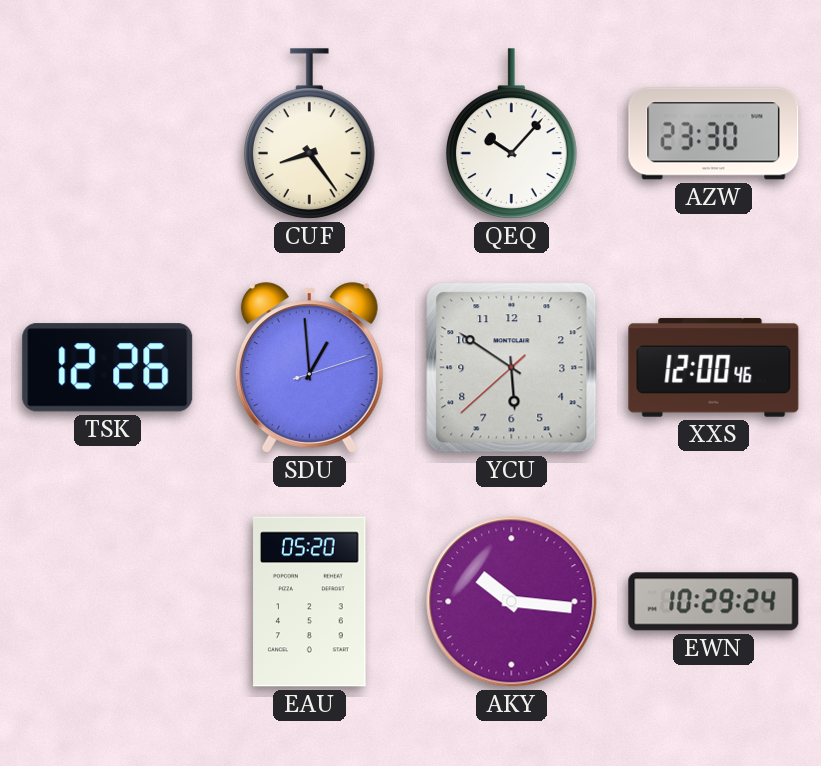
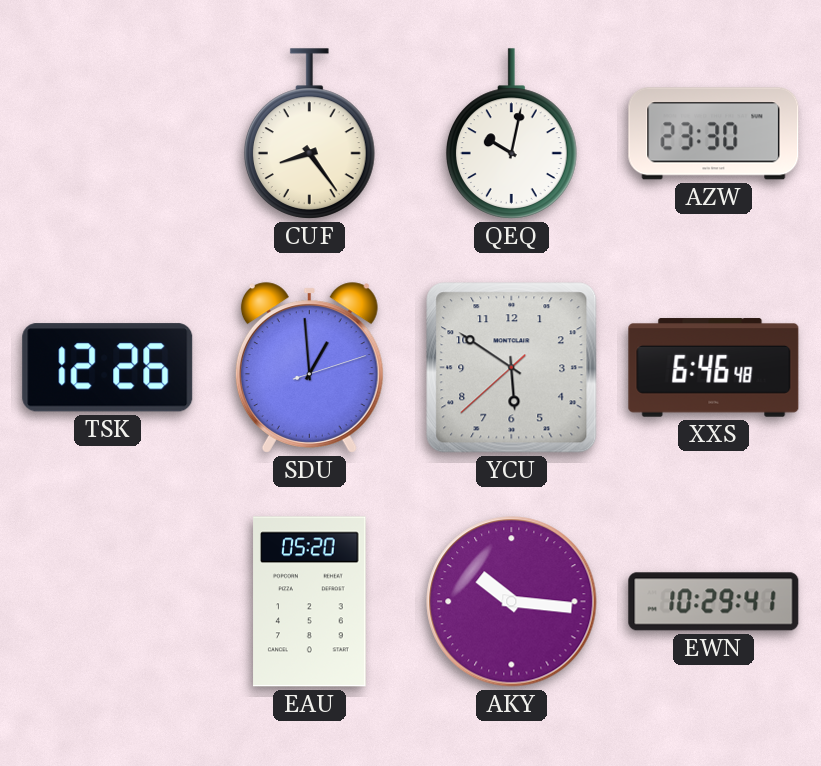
QEQ: 10:07 -> 10:02
XXS: 12:00 -> 6:46
EWN: 10:29:24 -> 10:29:41
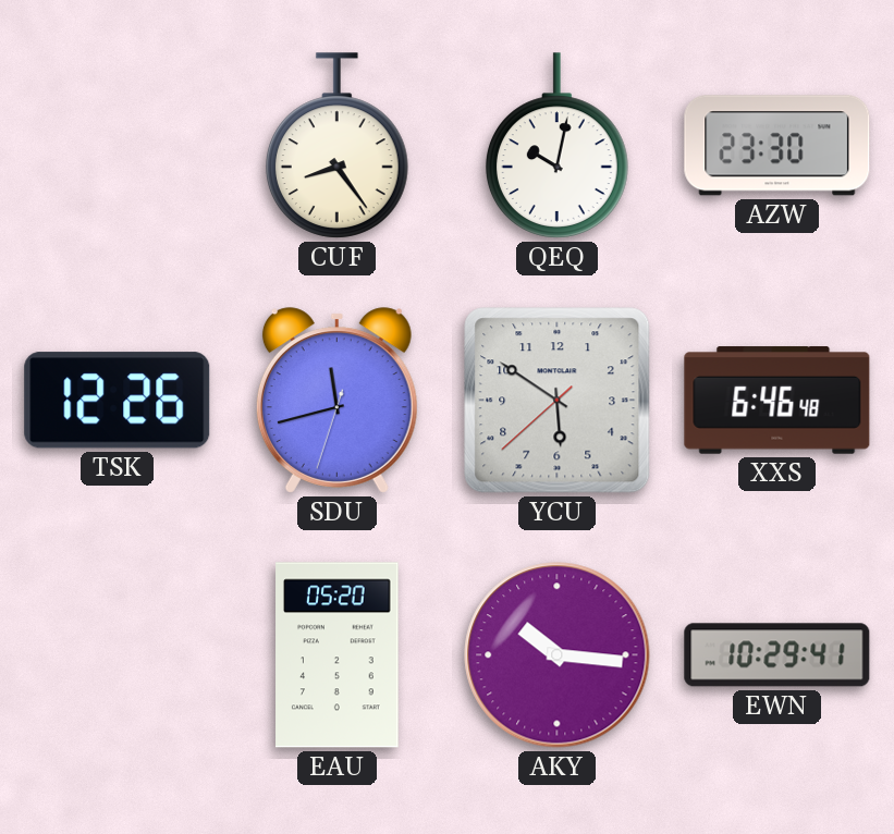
SDU: 12:59 -> 11:42
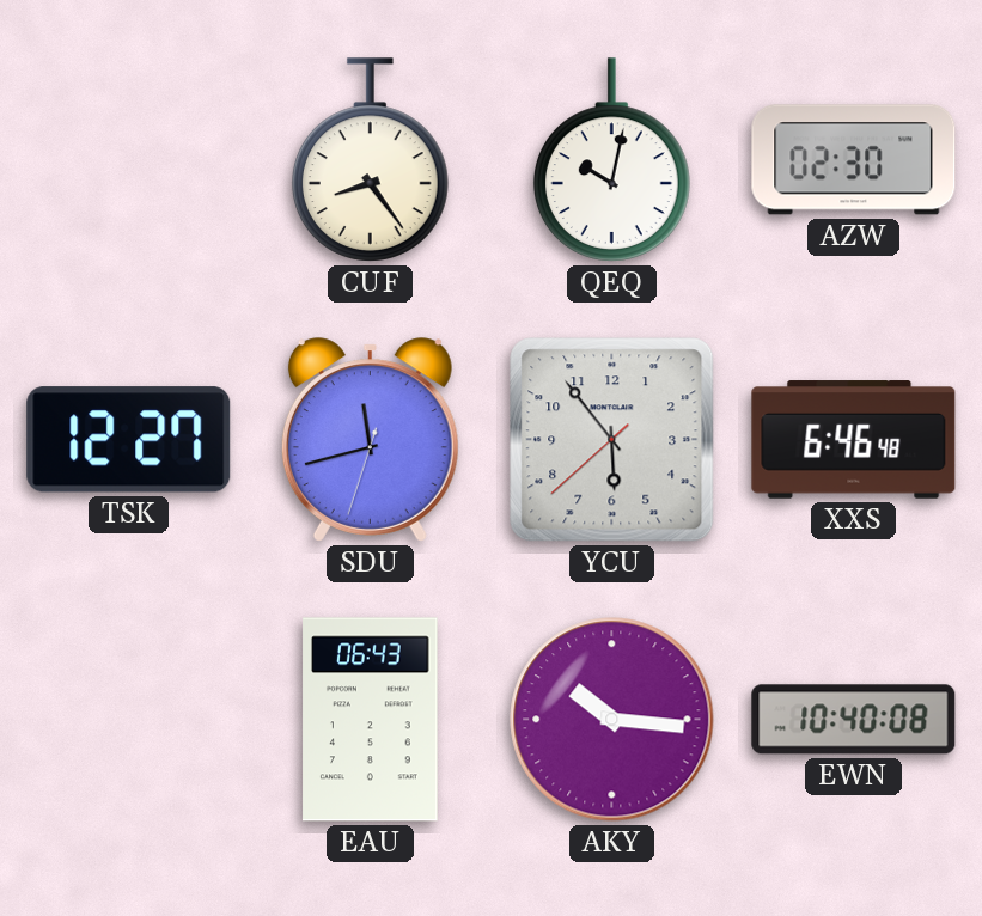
AZW: 23:30 -> 02:30
TSK: 12:26 -> 12:27
YCU: 5:50 -> 5:53
EAU: 05:20 -> 06:43
EWN: 10:29 -> 10:40
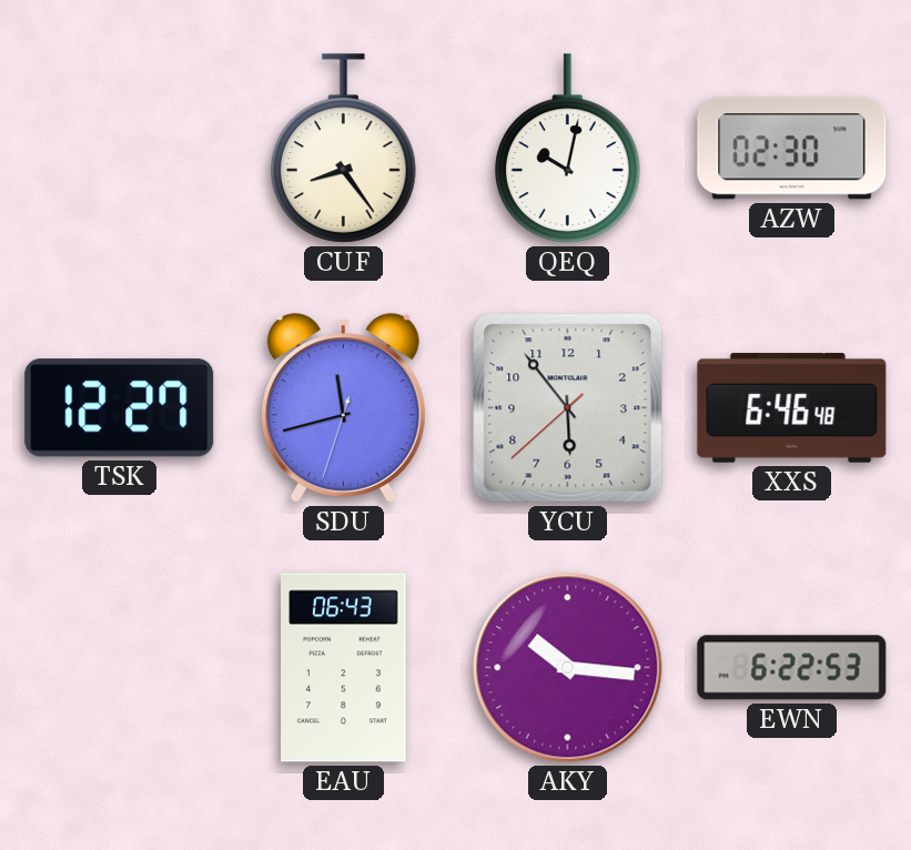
EWN: 10:40 -> 6:22
